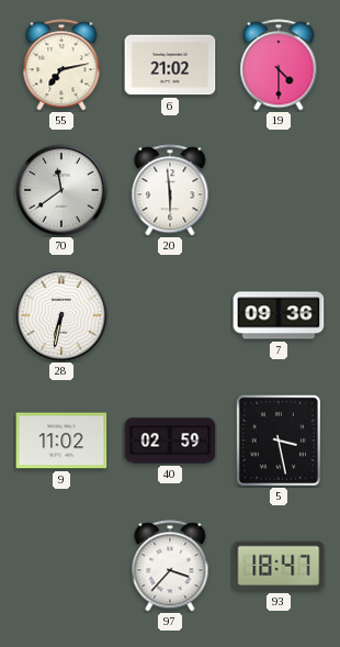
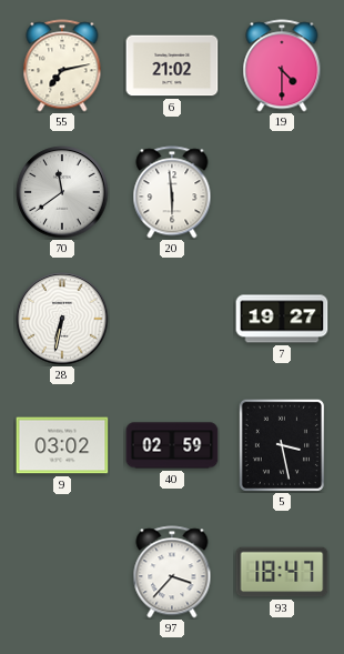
7: 09:36 -> 19:27
9: 11:02 -> 03:02
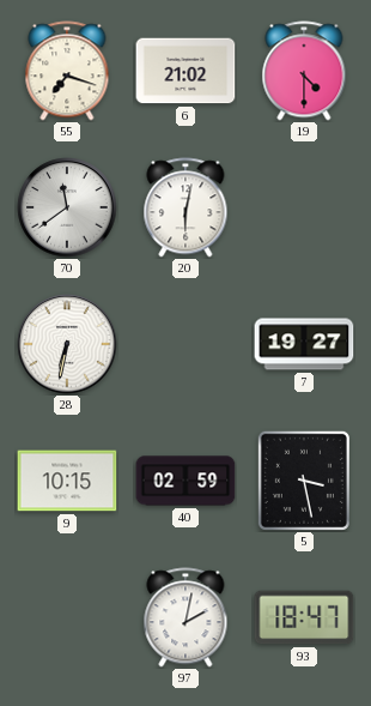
55: 7:13 -> 7:18
20: 5:59 -> 6:02
9: 03:02 -> 10:15
97: 3:37 -> 2:02
